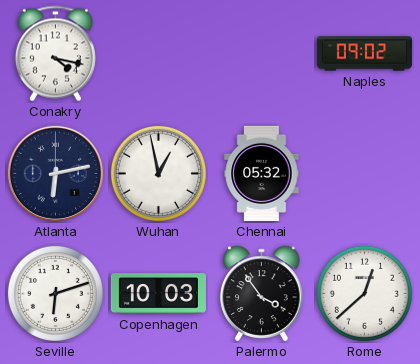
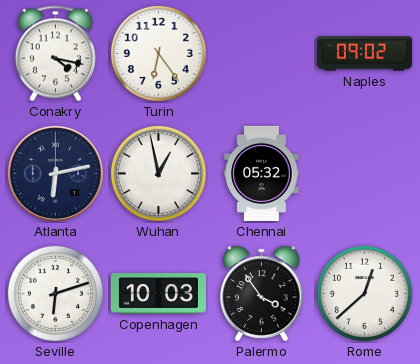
Turin: none -> 6:24
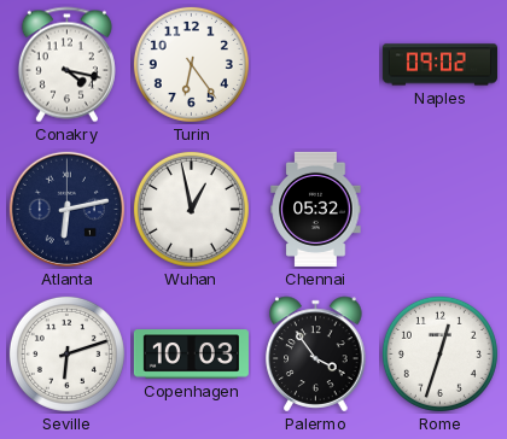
Rome: 12:38 -> 12:33
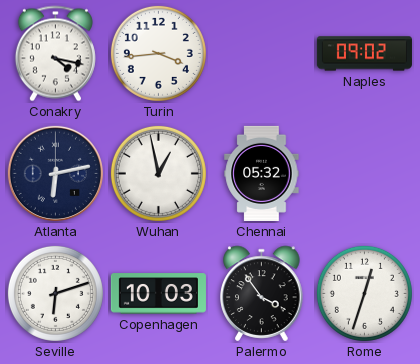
Turin: 6:24 -> 3:44
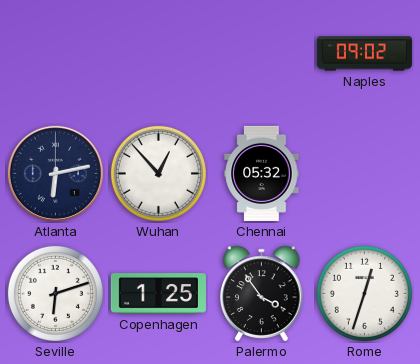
Conakry: 4:17 -> none
Turin: 3:44 -> none
Wuhan: 12:58 -> 12:53
Copenhagen: 10:03 -> 1:25
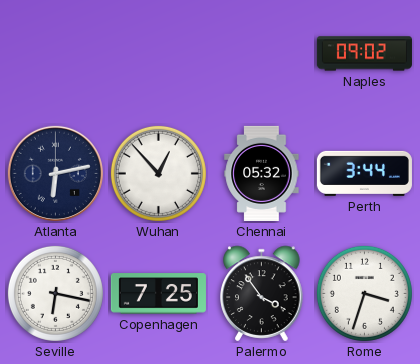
Perth: none -> 3:44
Seville: 6:12 -> 6:17
Copenhagen: 1:25 -> 7:25
Rome: 12:33 -> 3:33
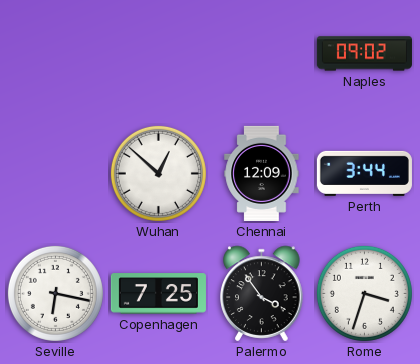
Atlanta: 6:13 -> none
Wuhan: 12:53 -> 12:52
Chennai: 05:32 -> 12:09
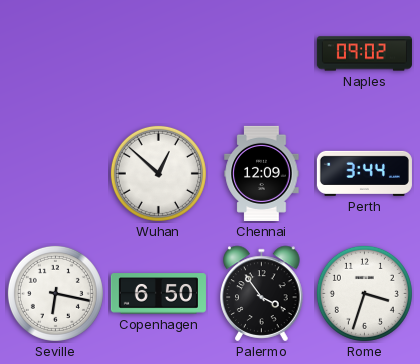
Copenhagen: 7:25 -> 6:50
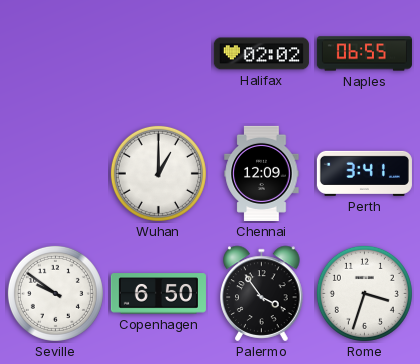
Halifax: none -> 02:02
Naples: 09:02 -> 06:55
Wuhan: 12:52 -> 1:00
Perth: 3:44 -> 3:41
Seville: 6:17 -> 9:51
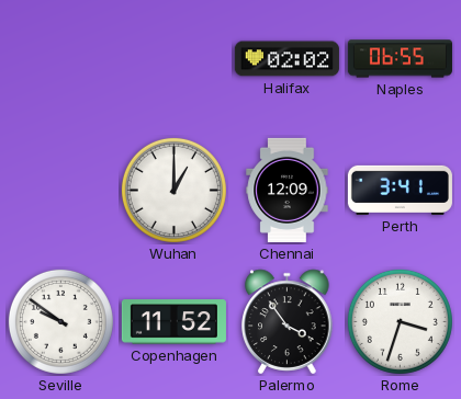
Copenhagen: 6:50 -> 11:52
